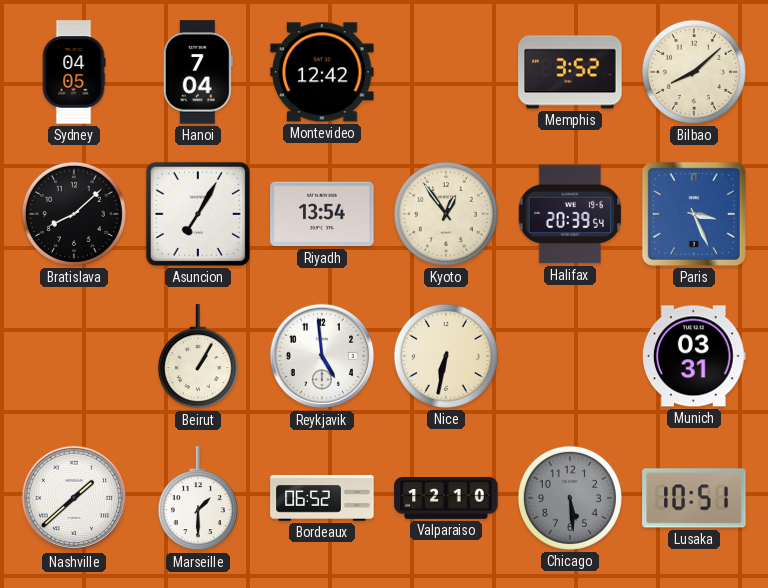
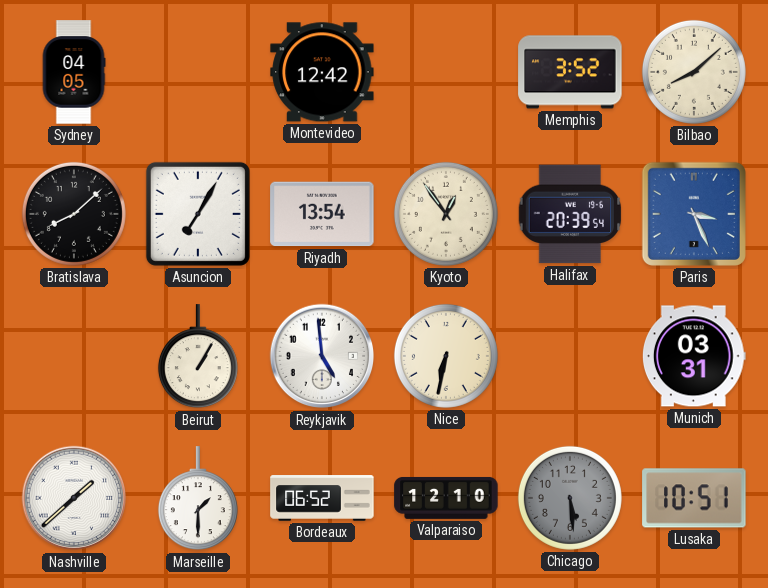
Hanoi: 7:04 -> none
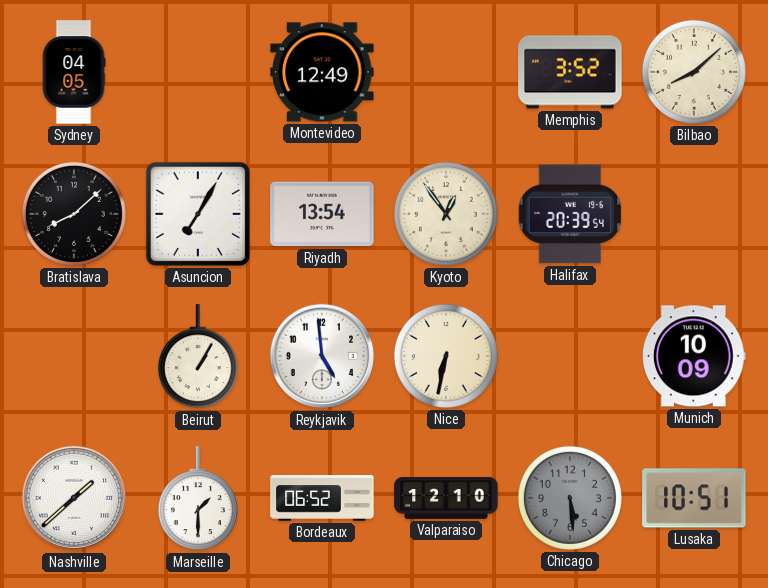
Montevideo: 12:42 -> 12:49
Paris: 3:26 -> none
Munich: 03:31 -> 10:09
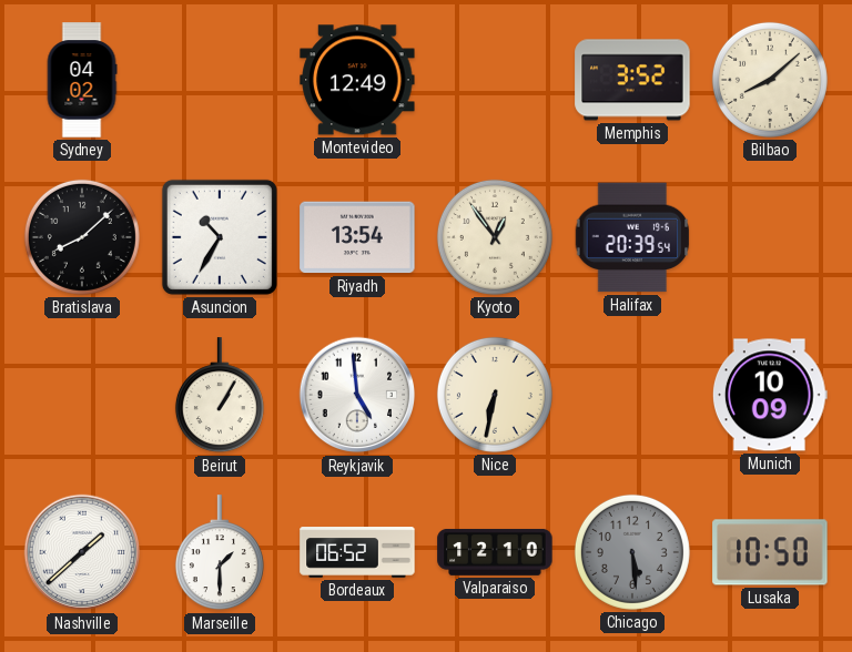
Sydney: 04:05 -> 04:02
Asuncion: 7:05 -> 10:35
Lusaka: 10:51 -> 10:50
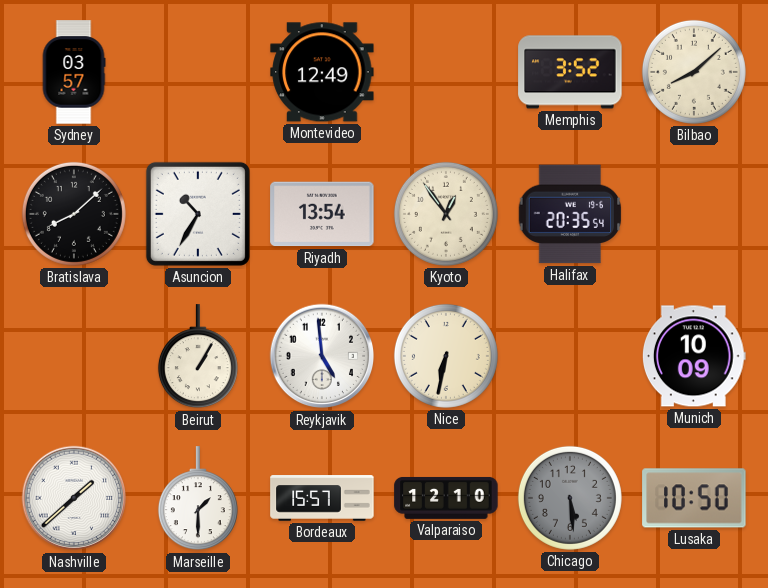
Sydney: 04:02 -> 03:57
Halifax: 20:39 -> 20:35
Bordeaux: 06:52 -> 15:57
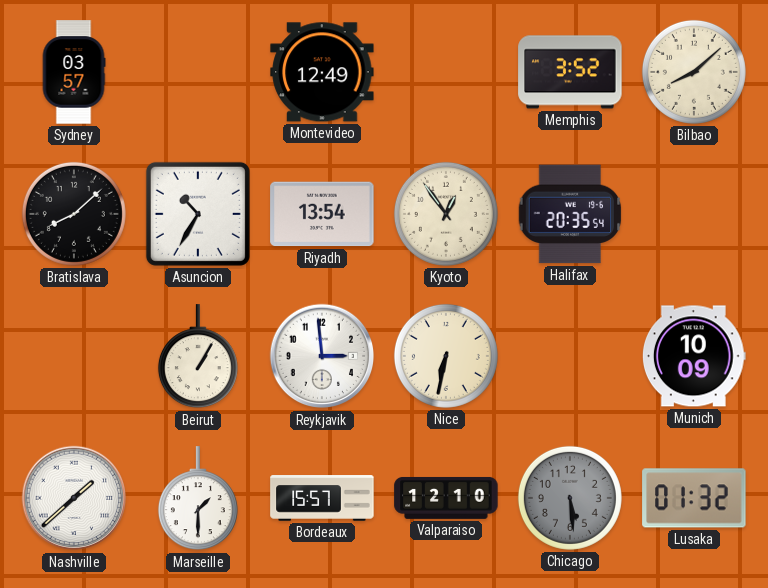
Reykjavik: 4:59 -> 2:59
Lusaka: 10:50 -> 01:32
